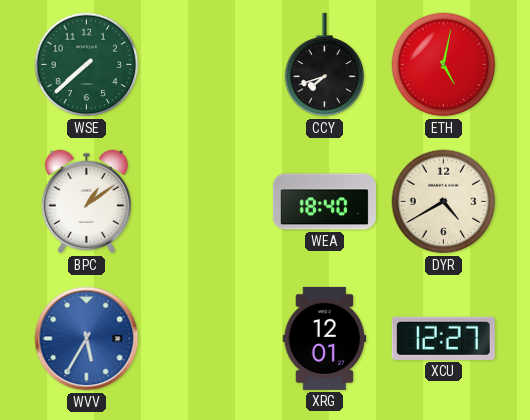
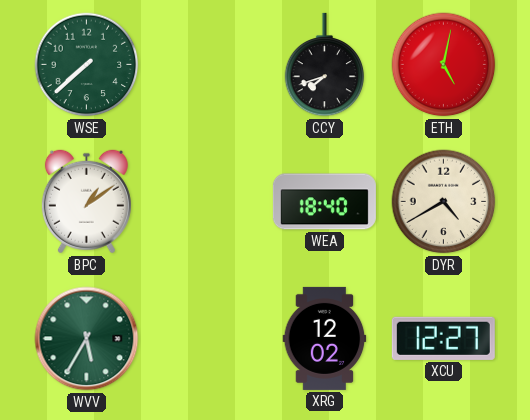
WVV dial: blue -> green
XRG: 12:01 -> 12:02
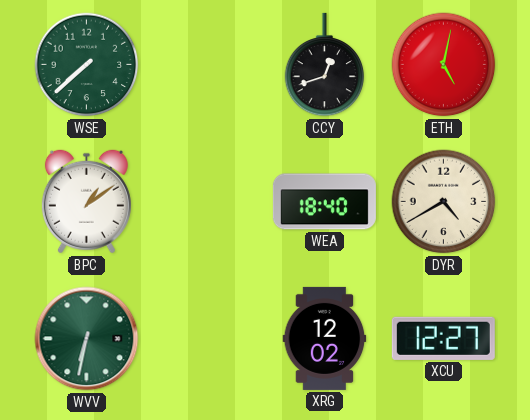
CCY: 7:42 -> 12:42
WVV: 5:35 -> 6:32
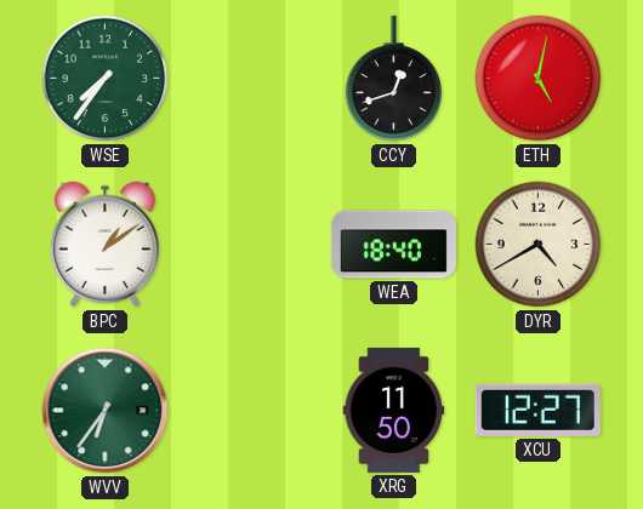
WSE: 7:38 -> 7:36
WVV: 6:32 -> 6:36
XRG: 12:02 -> 11:50
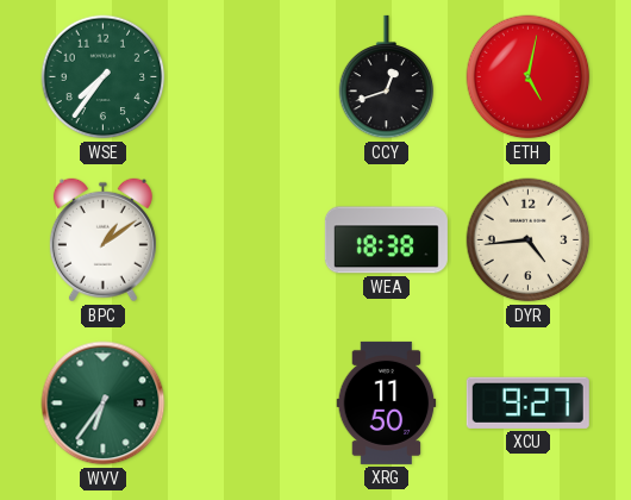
WEA: 18:40 -> 18:38
DYR: 4:40 -> 4:44
XCU: 12:27 -> 9:27
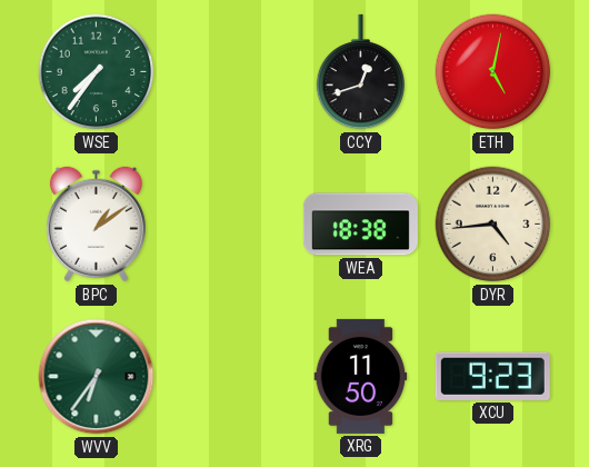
XCU: 9:27 -> 9:23
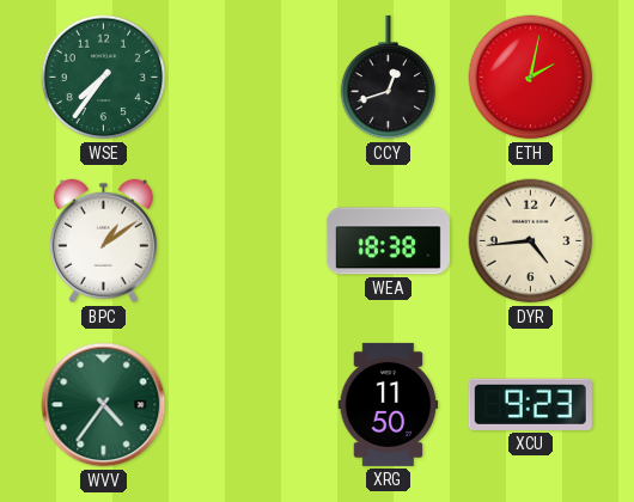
ETH: 5:02 -> 2:02
WVV: 6:36 -> 4:36
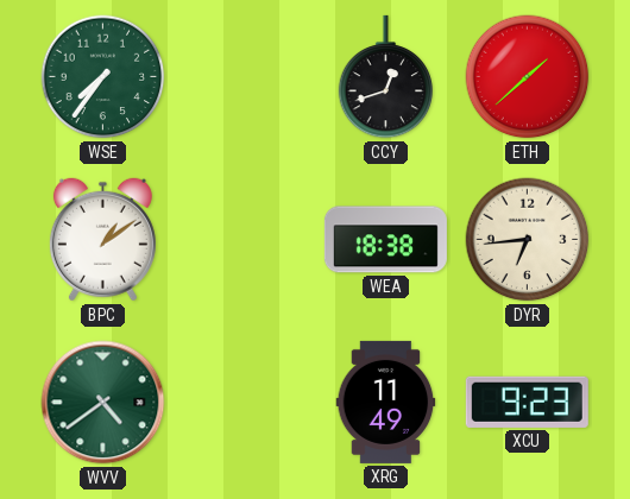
ETH: 2:02 -> 1:38
DYR: 4:44 -> 6:44
WVV: 4:36 -> 4:39
XRG: 11:50 -> 11:49
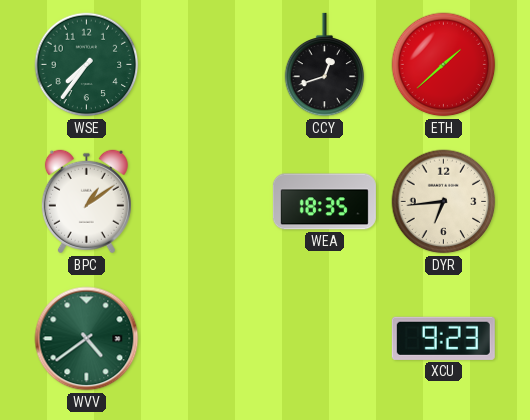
WEA: 18:38 -> 18:35
XRG: 11:49 -> none
